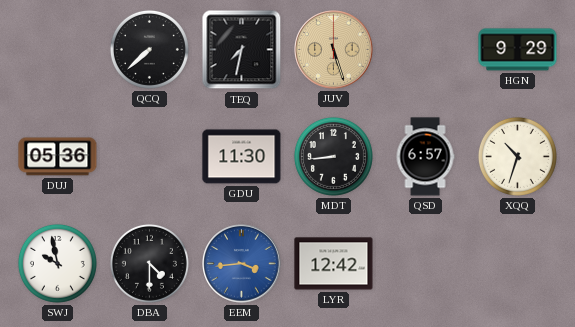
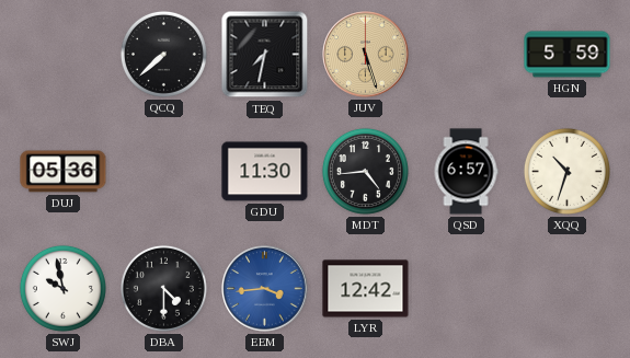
HGN: 9:29 -> 5:59
MDT: 8:44 -> 4:44
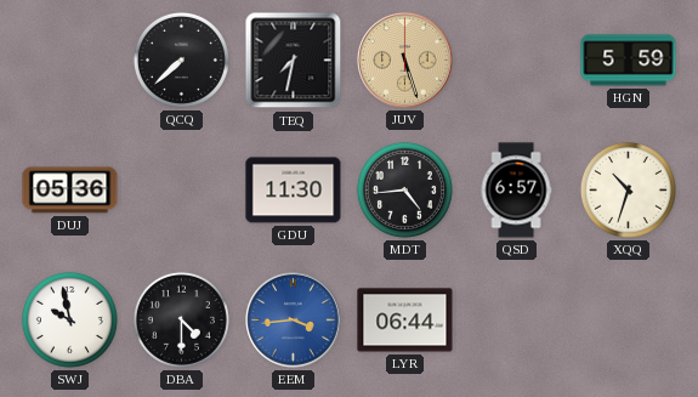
LYR: 12:42 -> 06:44
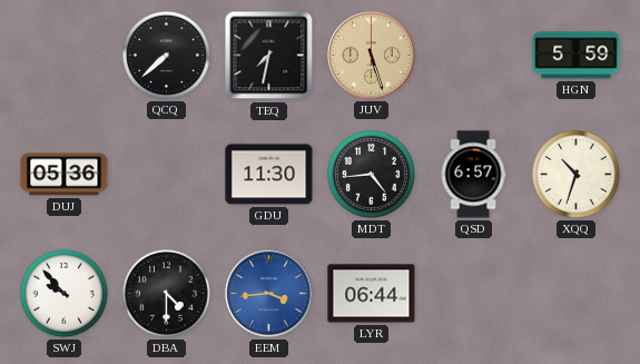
SWJ: 9:58 -> 9:53
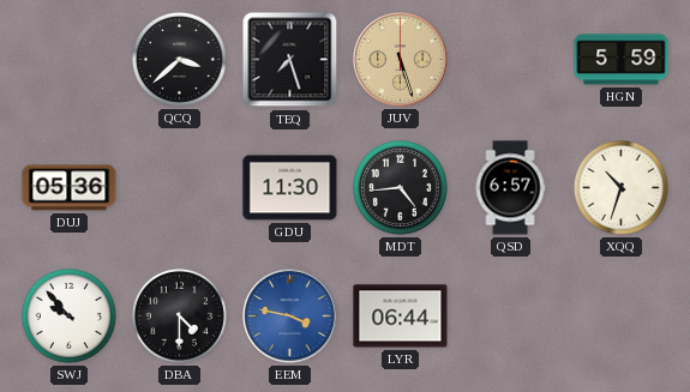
QCQ: 7:38 -> 3:38
TEQ: 7:32 -> 7:27
EEM: 3:44 -> 3:47
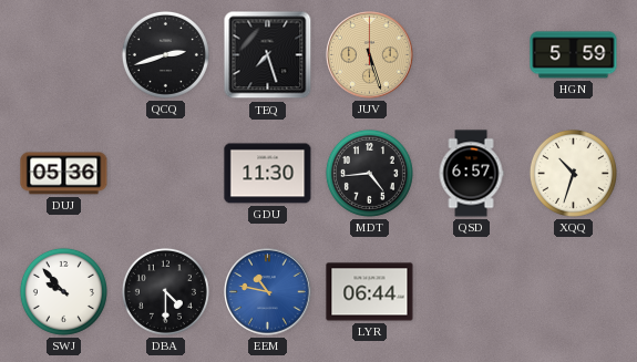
QCQ: 3:38 -> 2:42
EEM: 3:47 -> 10:47
